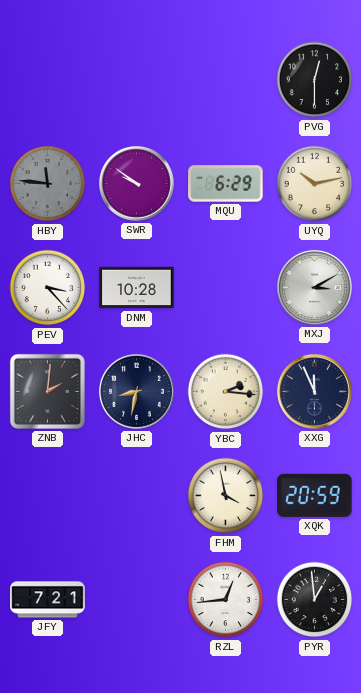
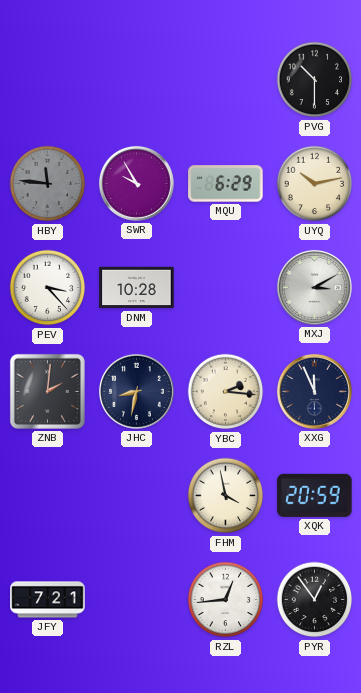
PVG: 12:30 -> 10:30
SWR: 9:51 -> 9:55
PYR: 12:59 -> 12:54
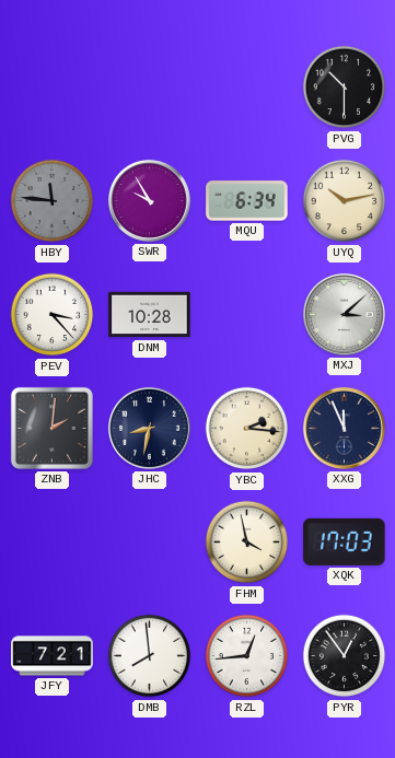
MQU: 6:29 -> 6:34
MXJ: 3:10 -> 3:08
XQK: 20:59 -> 17:03
DMB: none -> 7:59
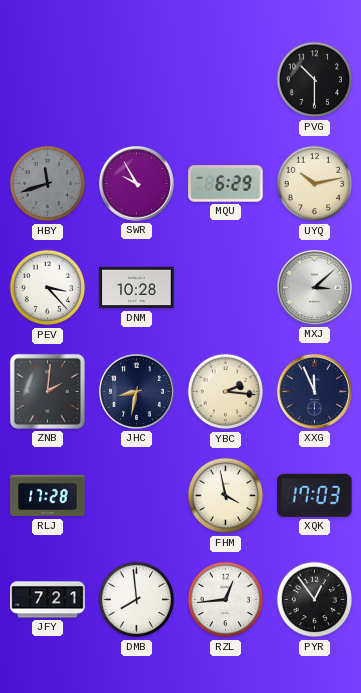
HBY: 11:46 -> 11:42
MQU: 6:34 -> 6:29
RLJ: none -> 17:28
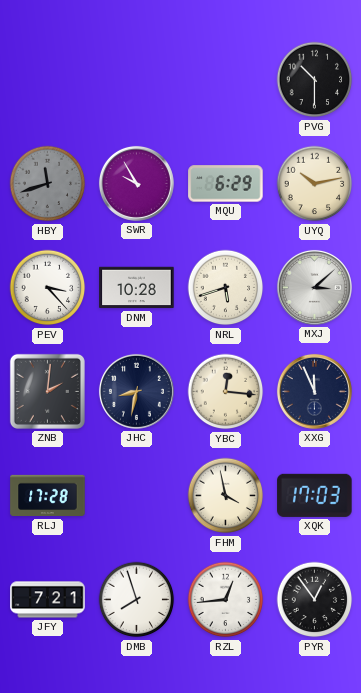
NRL: none -> 5:42
YBC: 2:16 -> 12:16
DMB: 7:59 -> 7:57
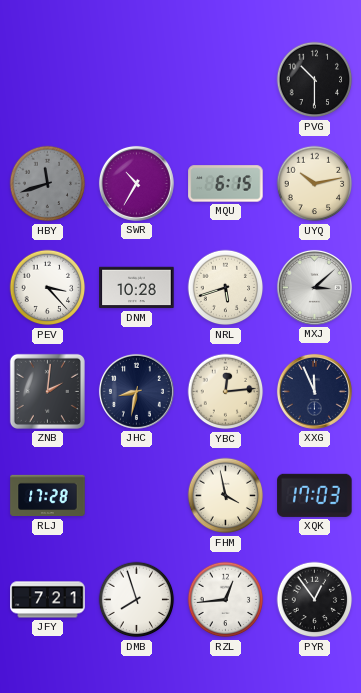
SWR: 9:55 -> 10:35
MQU: 6:29 -> 6:15
YBC: 12:16 -> 12:14
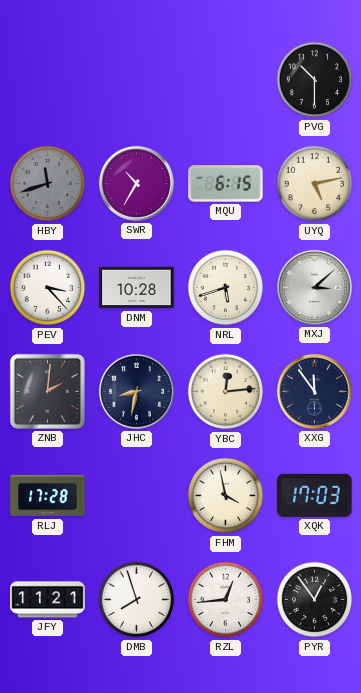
UYQ: 10:13 -> 5:13
XXG: 11:56 -> 11:54
JFY: 7:21 -> 11:21
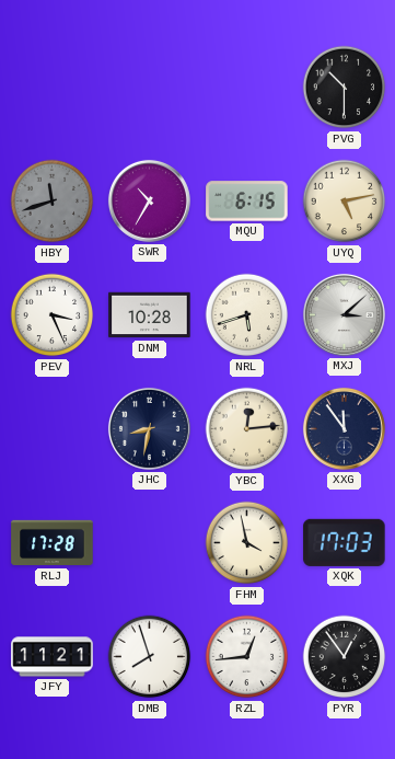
PEV: 3:23 -> 3:26
ZNB: 2:01 -> none
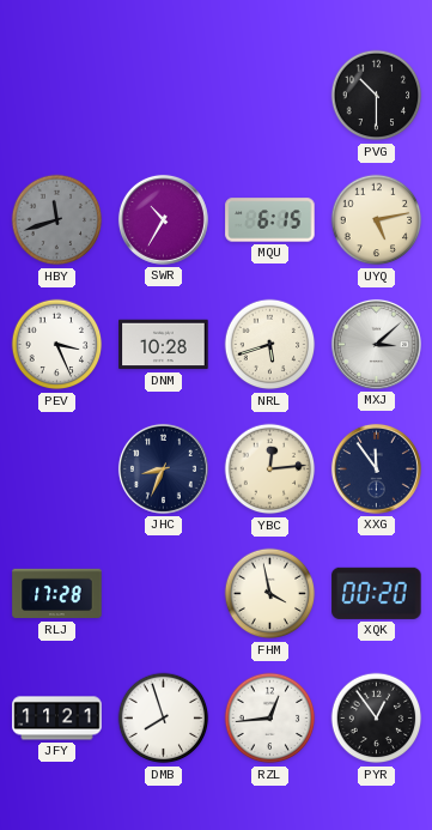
JHC: 8:32 -> 8:34
XQK: 17:03 -> 00:20
